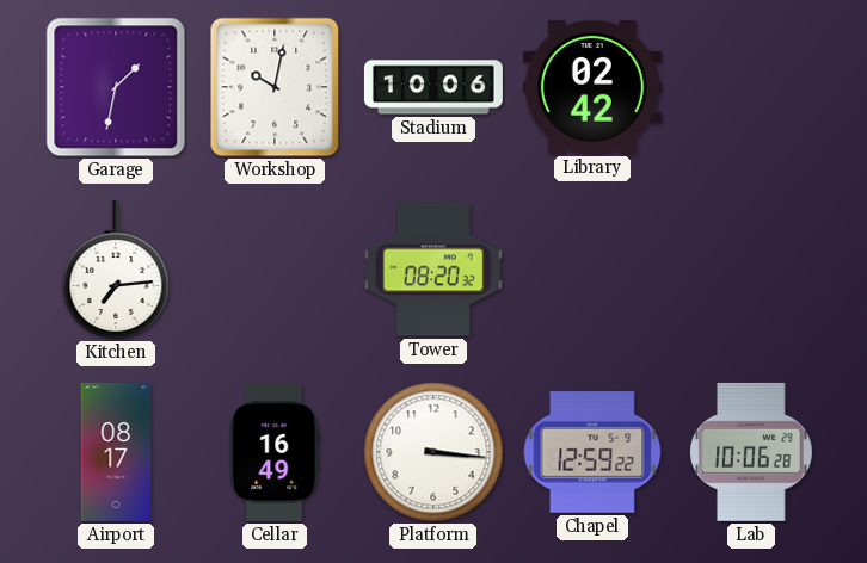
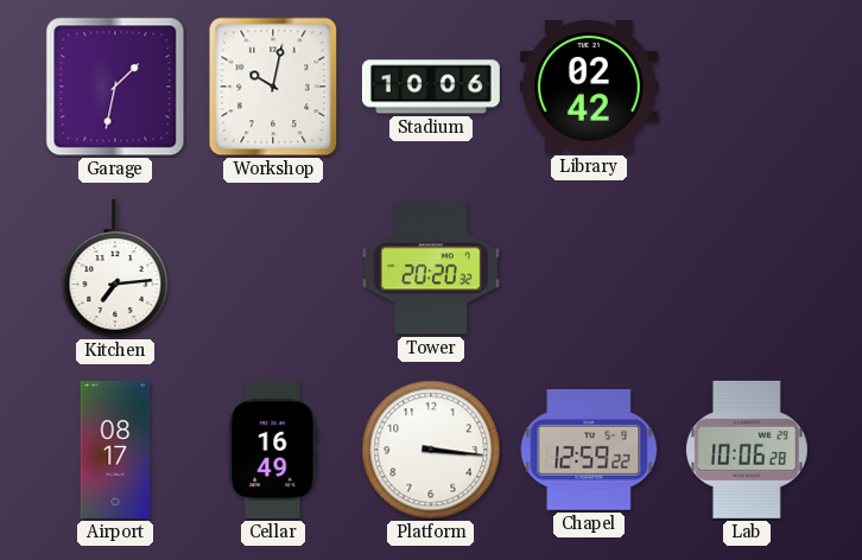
Tower: 08:20 -> 20:20
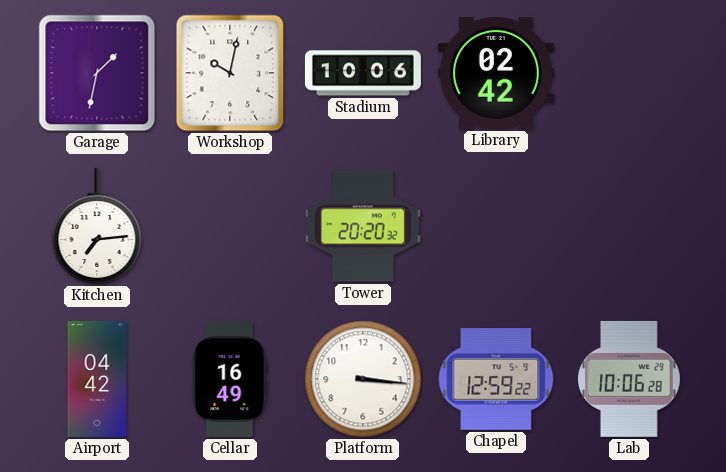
Airport: 08:17 -> 04:42
